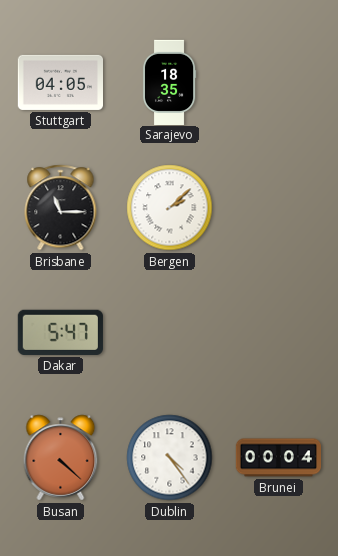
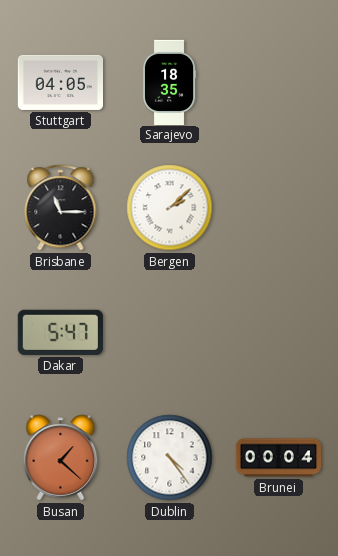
Busan: 4:22 -> 1:22
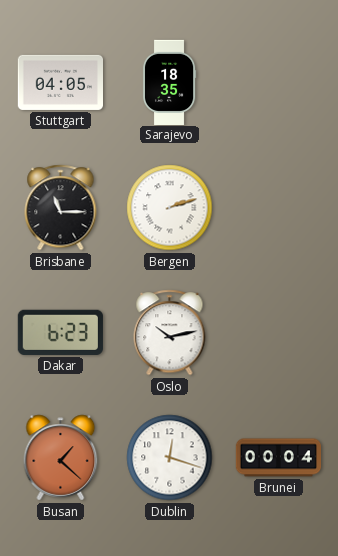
Bergen: 2:08 -> 2:12
Dakar: 5:47 -> 6:23
Oslo: none -> 10:13
Dublin: 4:24 -> 12:18
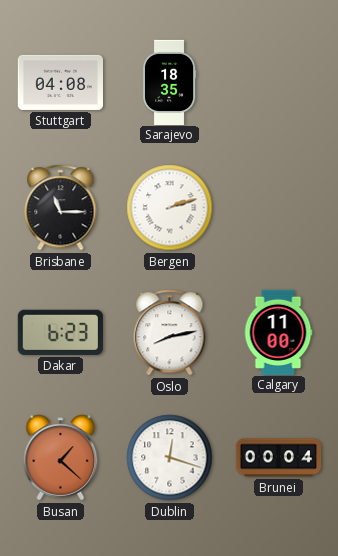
Stuttgart: 04:05 -> 04:08
Oslo: 10:13 -> 8:13
Calgary: none -> 11:00
